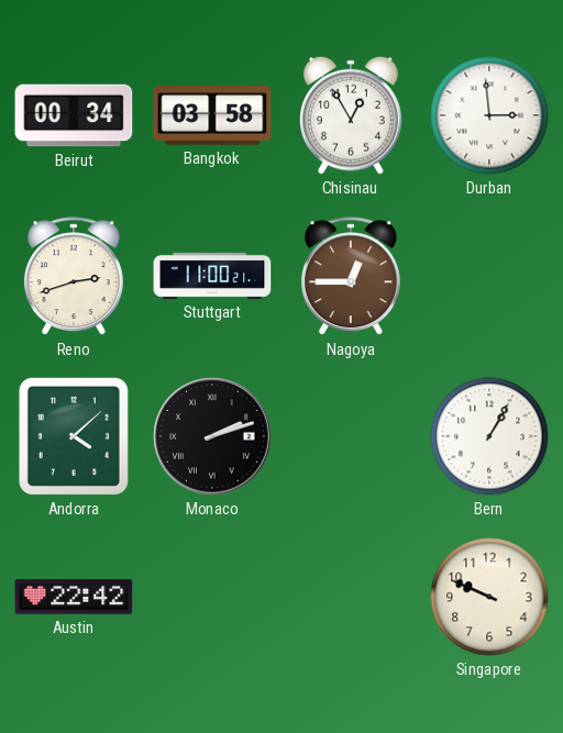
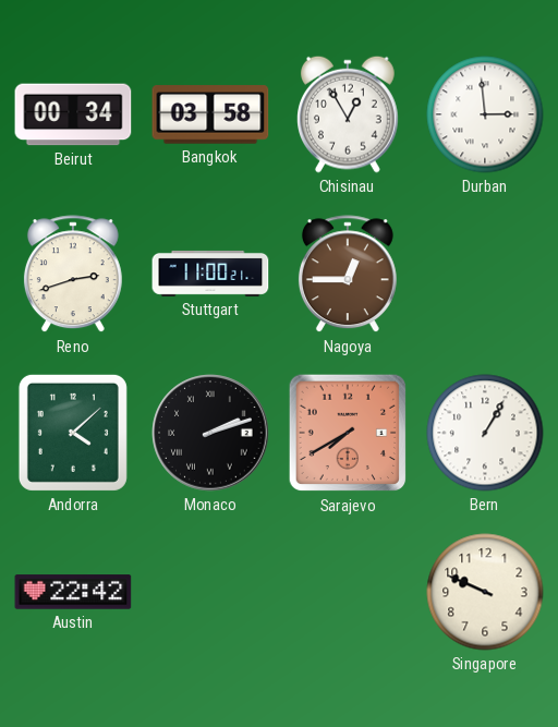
Sarajevo: none -> 7:40
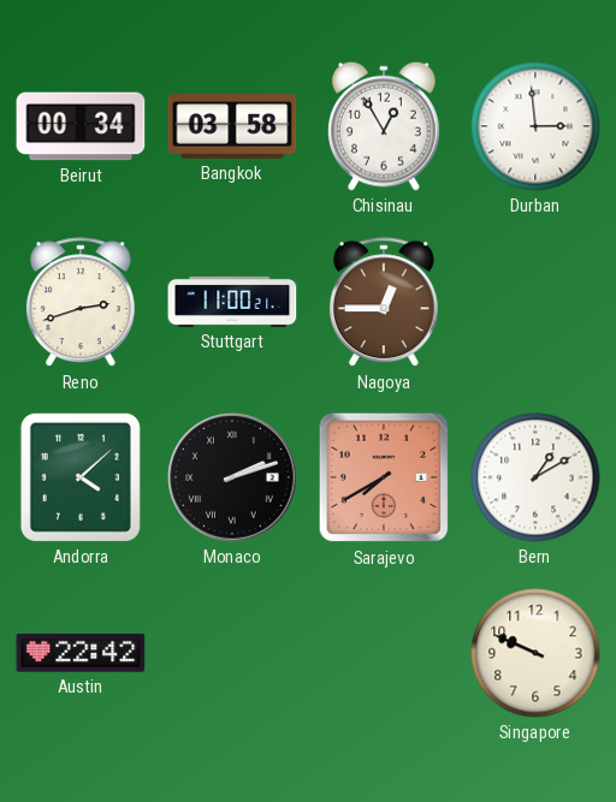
Bern: 1:05 -> 1:10
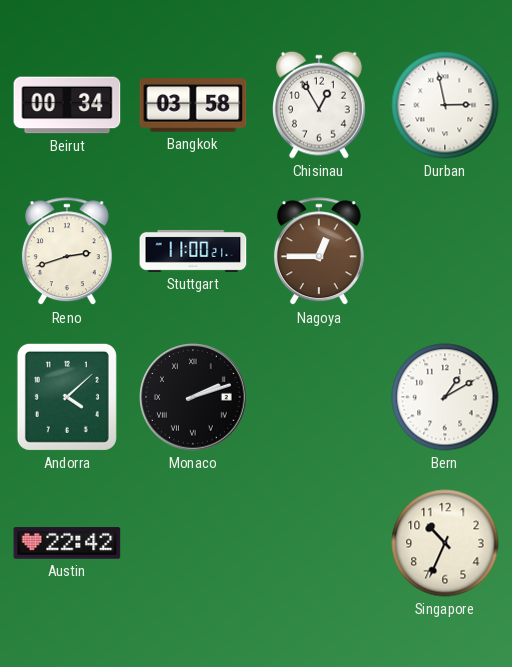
Durban: 2:59 -> 2:58
Sarajevo: 7:40 -> none
Singapore: 9:49 -> 10:34
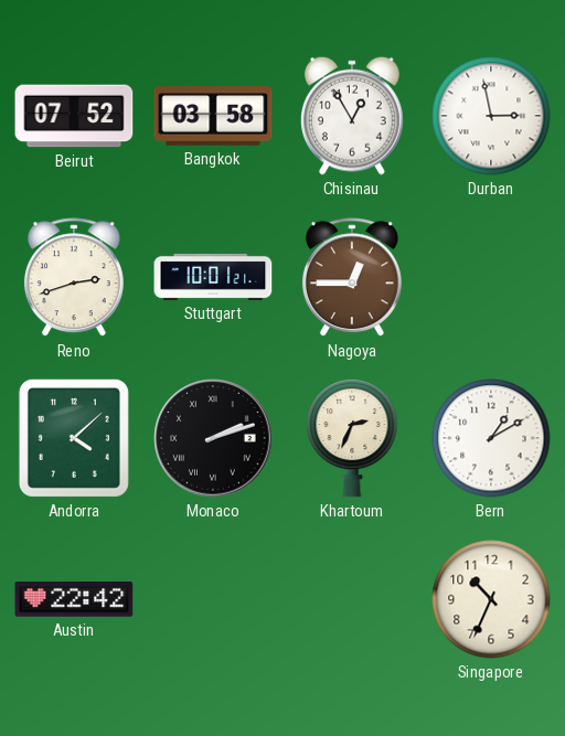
Beirut: 00:34 -> 07:52
Stuttgart: 11:00 -> 10:01
Khartoum: none -> 2:34
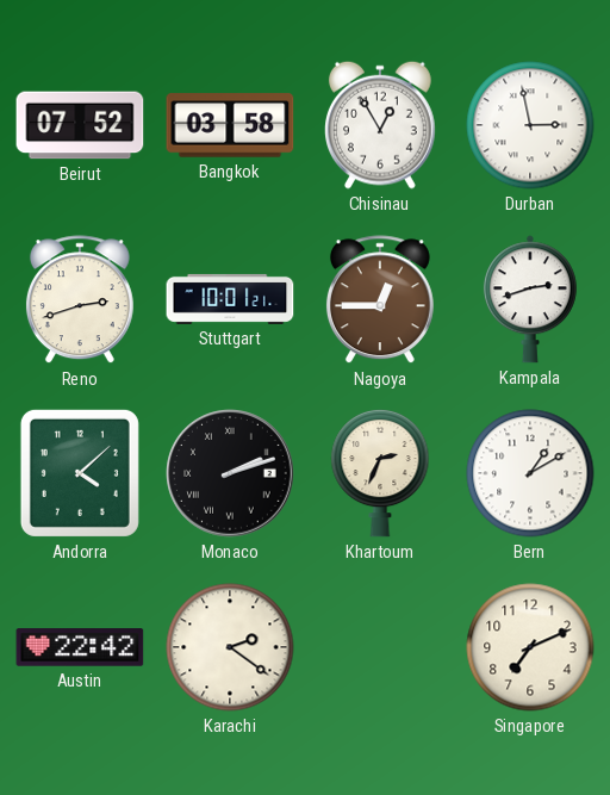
Kampala: none -> 2:42
Karachi: none -> 2:21
Singapore: 10:34 -> 7:11
